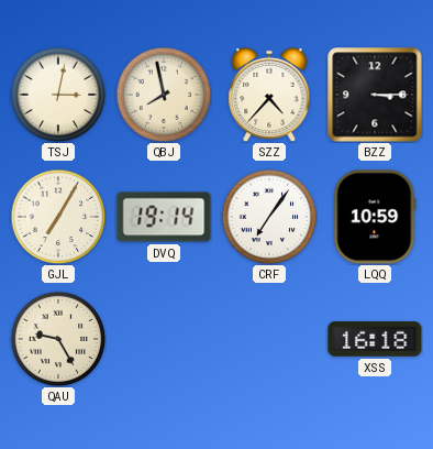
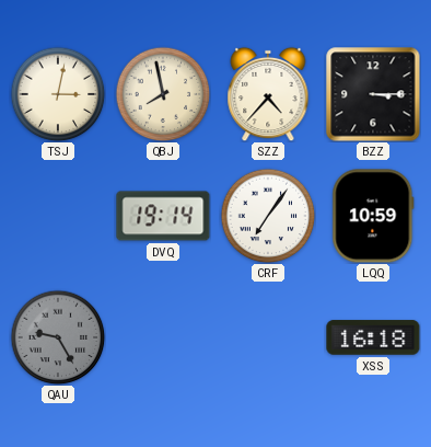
GJL: 7:05 -> none
QAU dial: cream -> grey
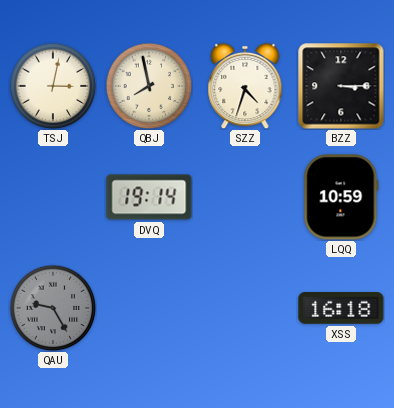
SZZ: 4:37 -> 4:33
CRF: 7:06 -> none
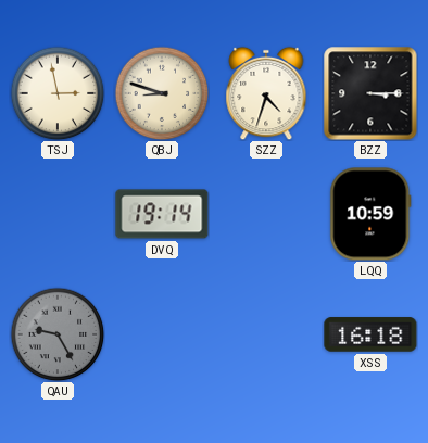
TSJ: 3:02 -> 2:58
QBJ: 7:58 -> 8:48
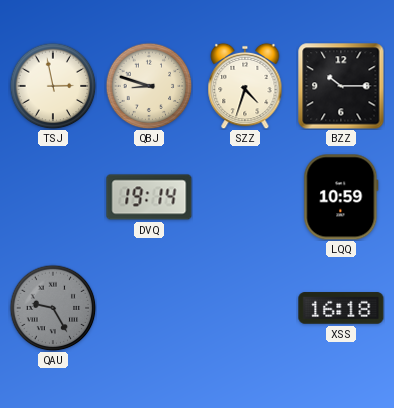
BZZ: 3:15 -> 10:15
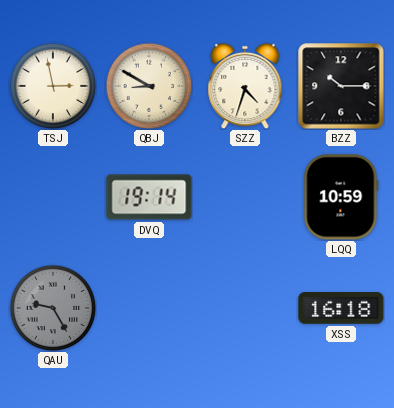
QBJ: 8:48 -> 8:50
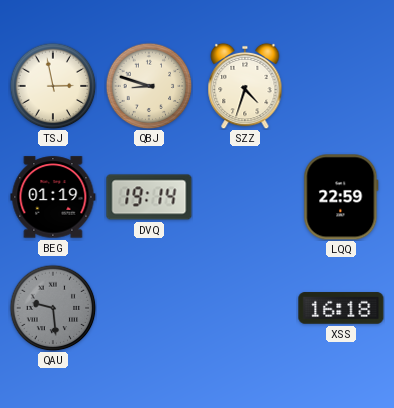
QBJ: 8:50 -> 8:48
BZZ: 10:15 -> none
BEG: none -> 01:19
LQQ: 10:59 -> 22:59
QAU: 9:25 -> 9:29
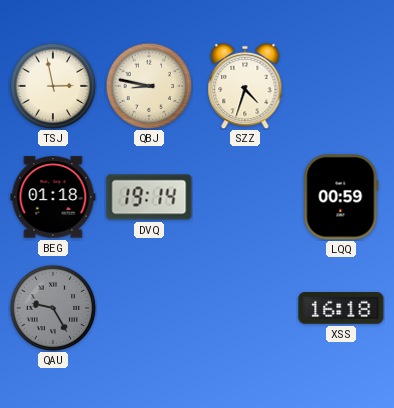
QBJ: 8:48 -> 8:47
BEG: 01:19 -> 01:18
LQQ: 22:59 -> 00:59
QAU: 9:29 -> 9:25
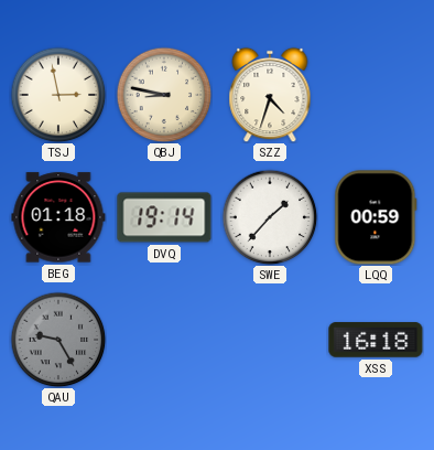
SWE: none -> 1:37
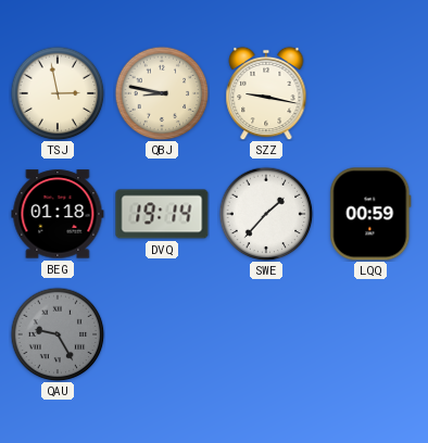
SZZ: 4:33 -> 9:17
XSS: 16:18 -> none
